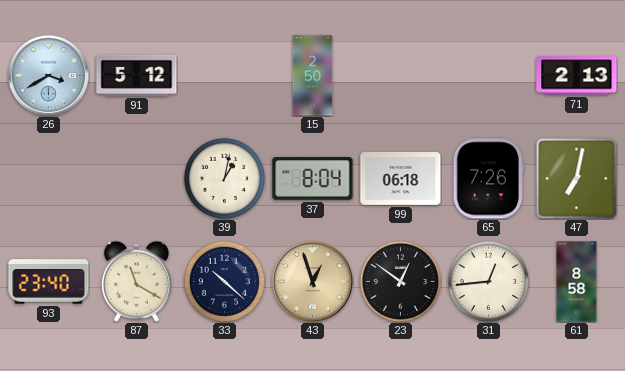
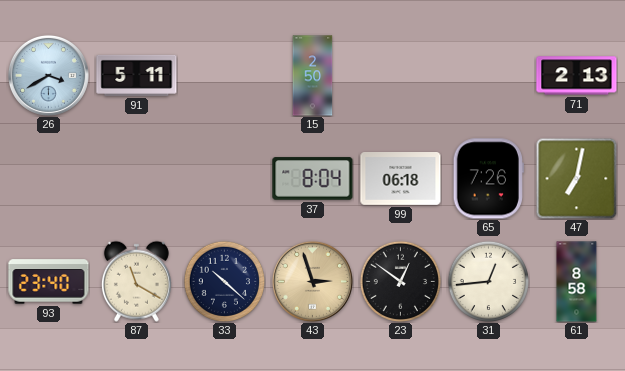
91: 5:12 -> 5:11
39: 1:02 -> none
43: 12:57 -> 2:57
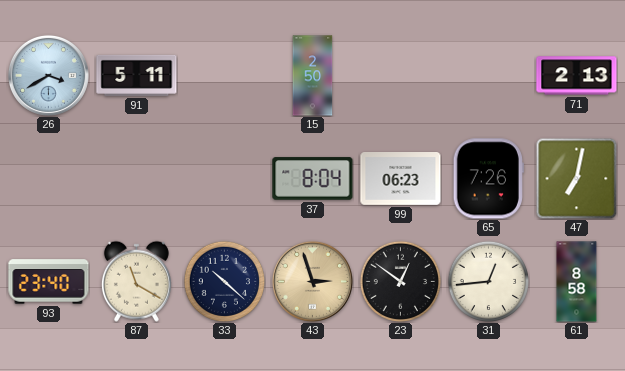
99: 06:18 -> 06:23
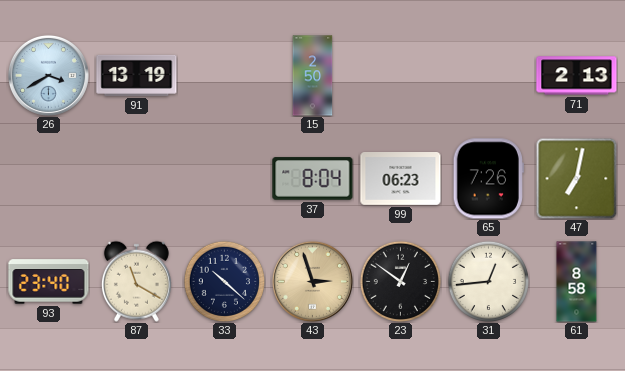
91: 5:11 -> 13:19
